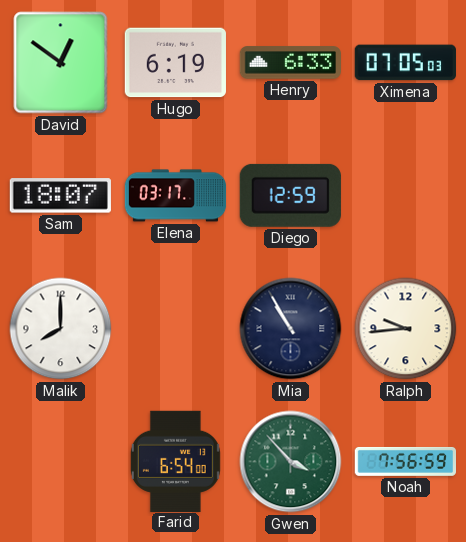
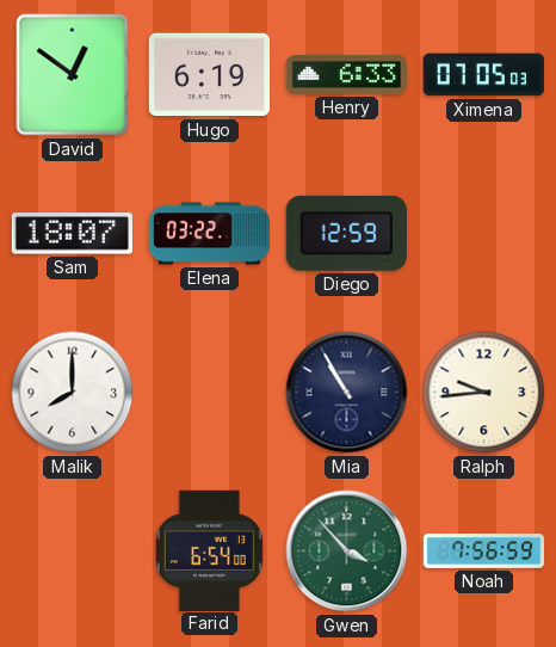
Elena: 03:17 -> 03:22
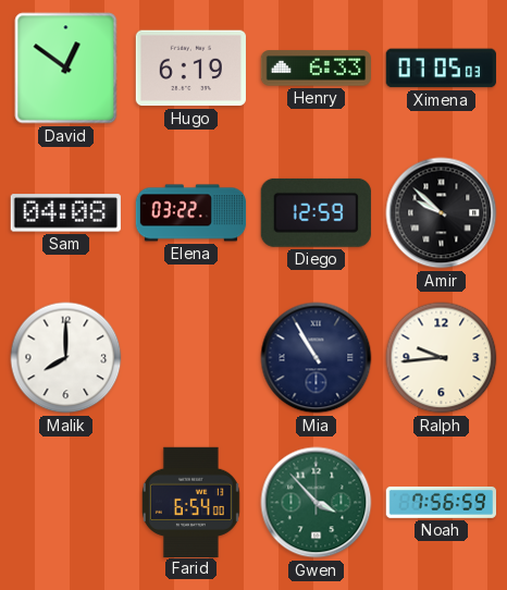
Sam: 18:07 -> 04:08
Amir: none -> 9:52
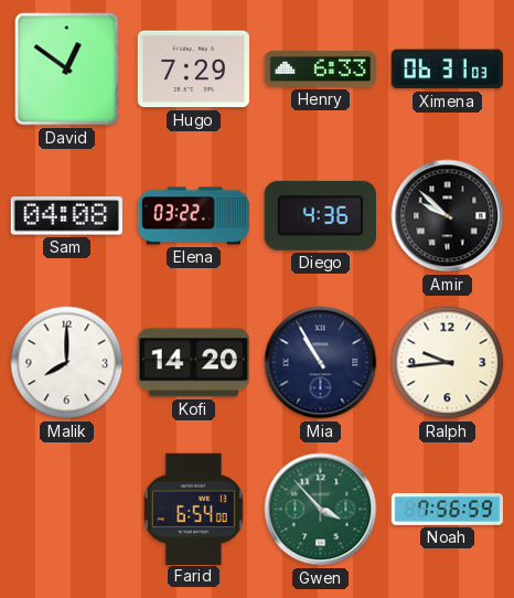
Hugo: 6:19 -> 7:29
Ximena: 07:05 -> 06:31
Diego: 12:59 -> 4:36
Kofi: none -> 14:20
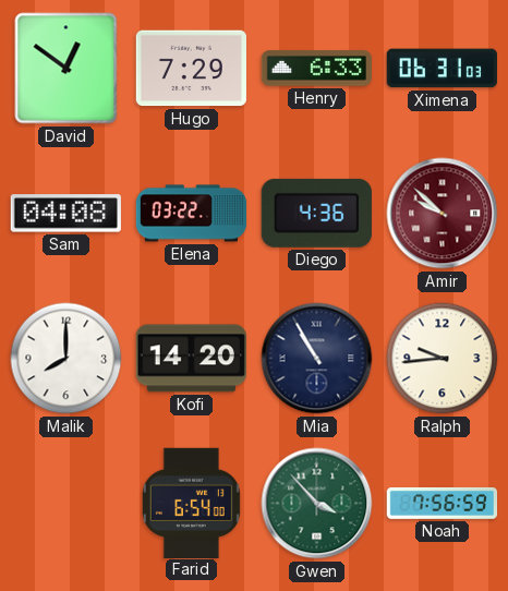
Amir dial: black -> burgundy
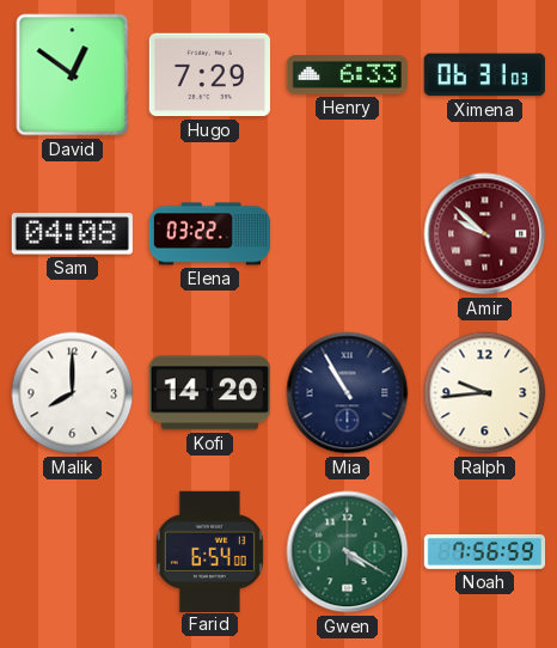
Diego: 4:36 -> none
Gwen: 3:53 -> 4:20
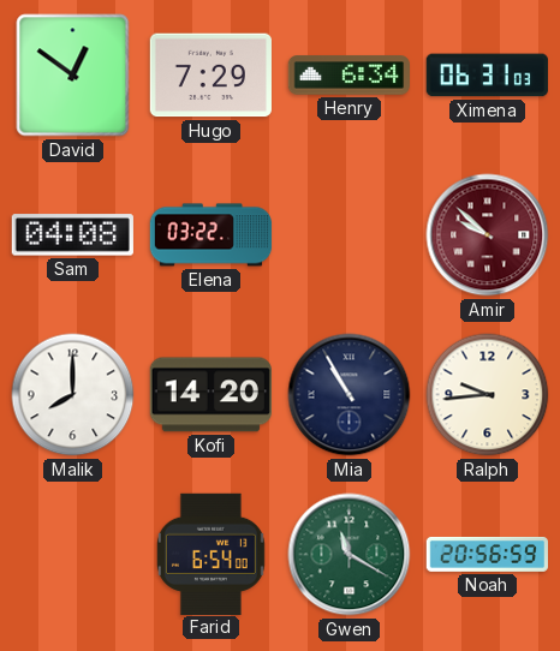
Henry: 6:33 -> 6:34
Gwen: 4:20 -> 11:20
Noah: 7:56 -> 20:56
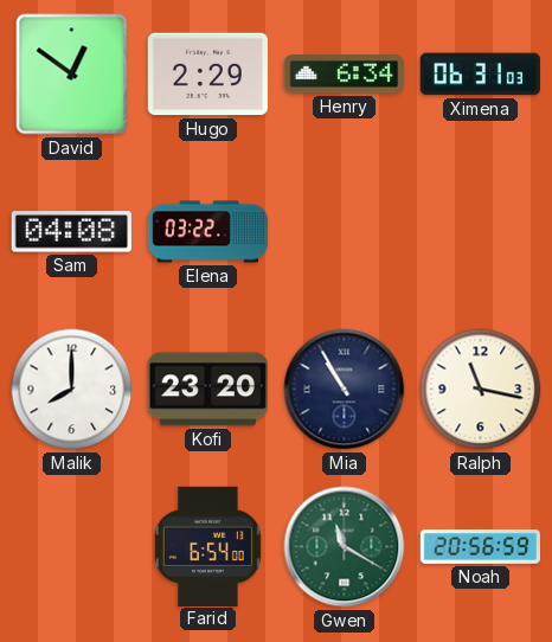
Hugo: 7:29 -> 2:29
Amir: 9:52 -> none
Kofi: 14:20 -> 23:20
Ralph: 9:44 -> 11:17
